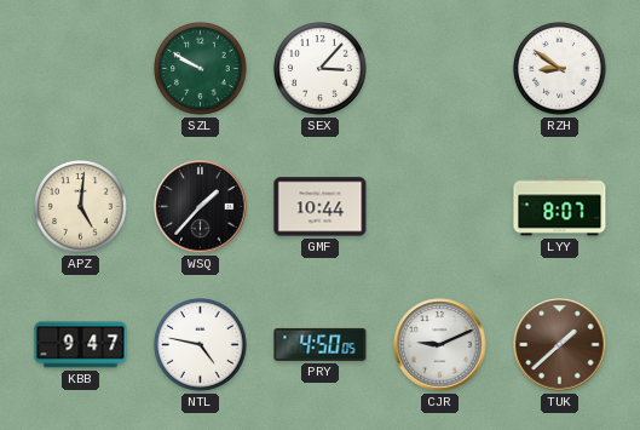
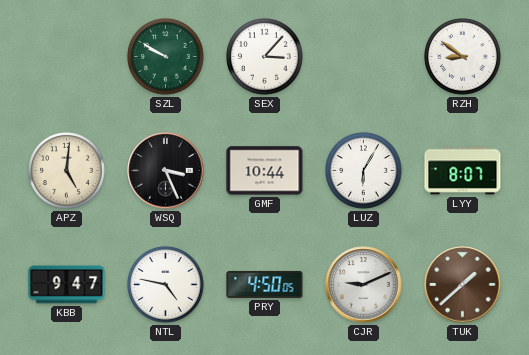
WSQ: 1:37 -> 3:26
LUZ: none -> 6:05
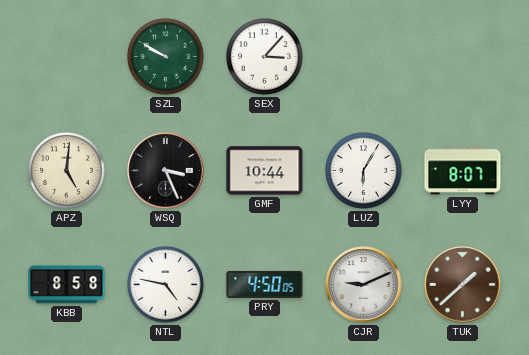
RZH: 8:51 -> none
KBB: 9:47 -> 8:58
